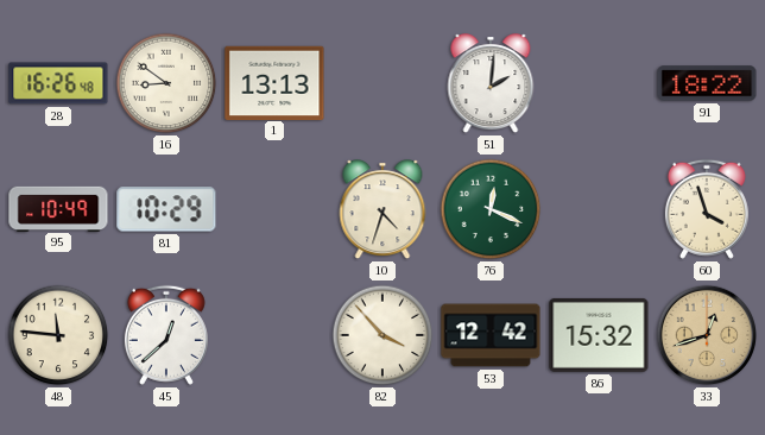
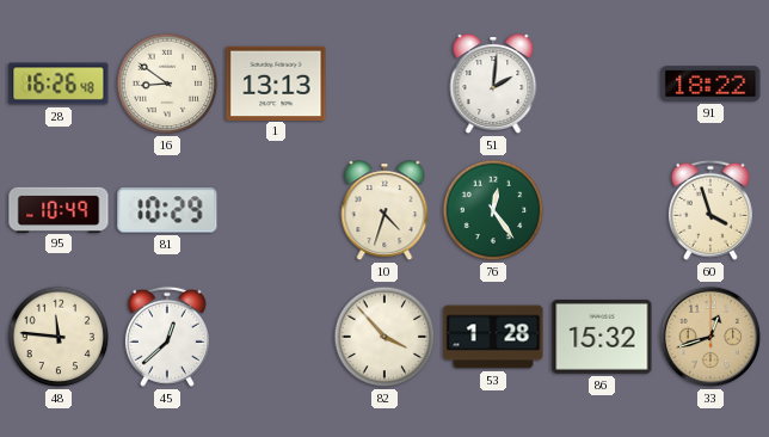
76: 12:19 -> 12:24
53: 12:42 -> 1:28
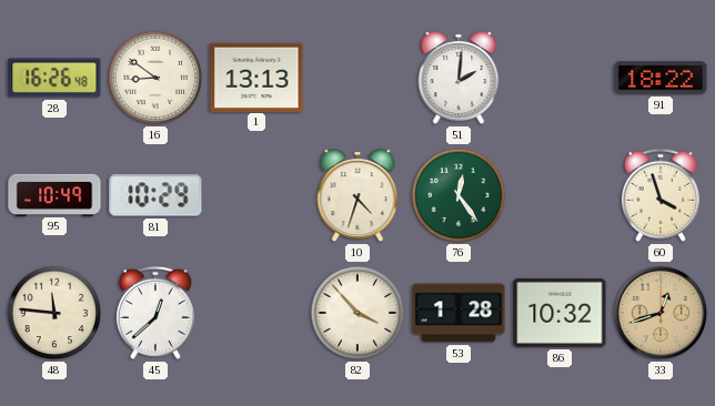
86: 15:32 -> 10:32
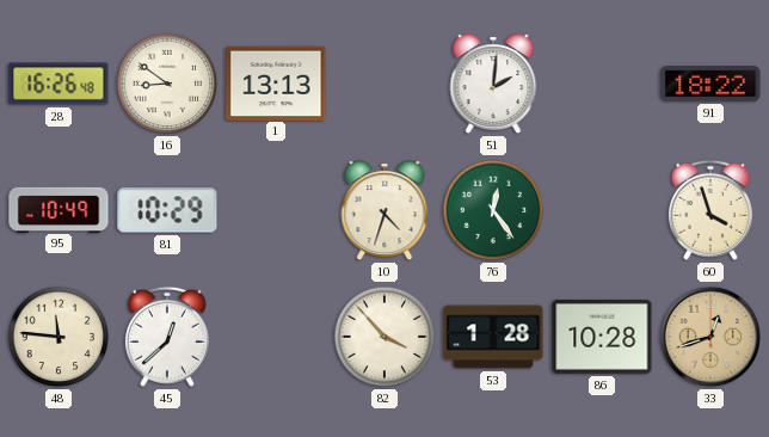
86: 10:32 -> 10:28
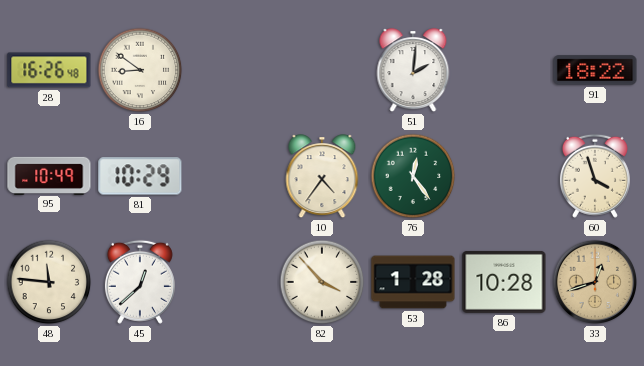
1: 13:13 -> none
10: 4:33 -> 4:36
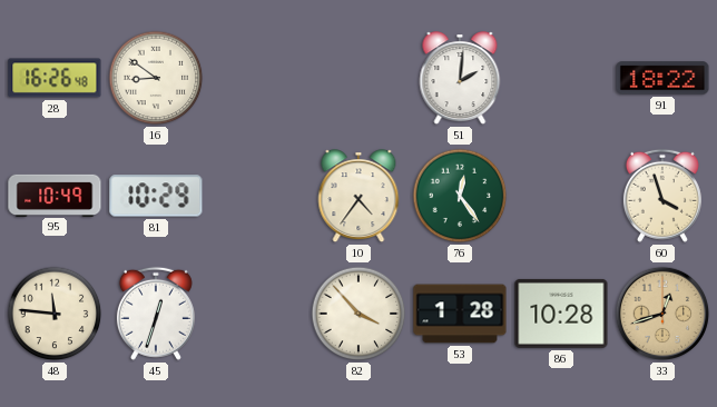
45: 12:38 -> 12:33
